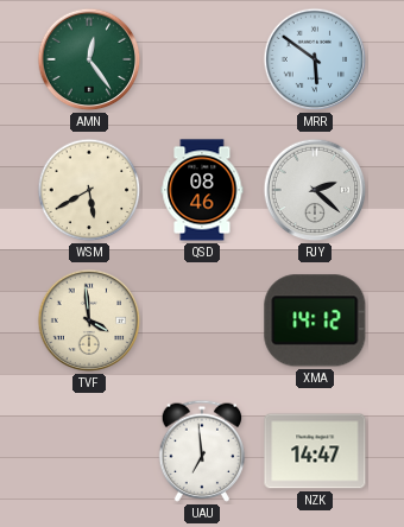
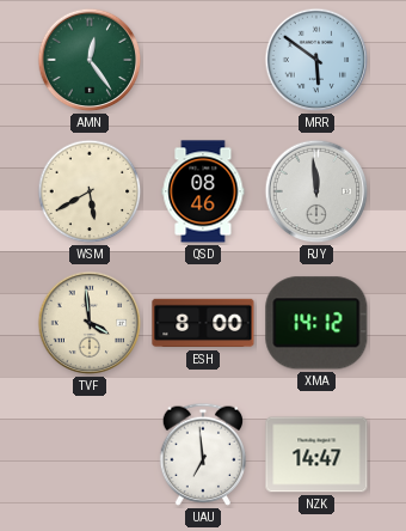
RJY: 2:22 -> 11:59
ESH: none -> 8:00
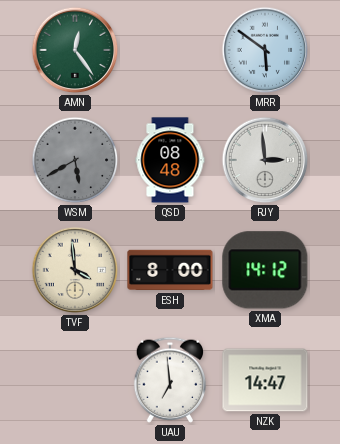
WSM dial: cream -> grey
QSD: 08:46 -> 08:48
RJY: 11:59 -> 2:59
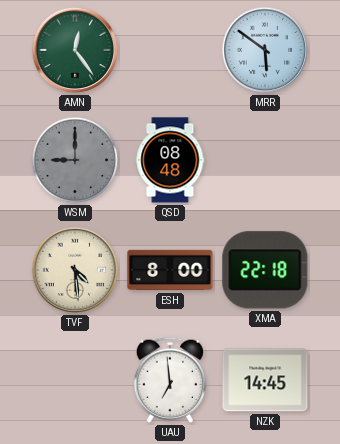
WSM: 5:40 -> 9:00
RJY: 2:59 -> none
TVF: 3:59 -> 4:29
XMA: 14:12 -> 22:18
NZK: 14:47 -> 14:45
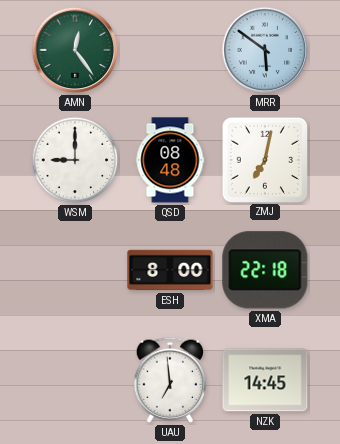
WSM dial: grey -> white
ZMJ: none -> 7:02
TVF: 4:29 -> none
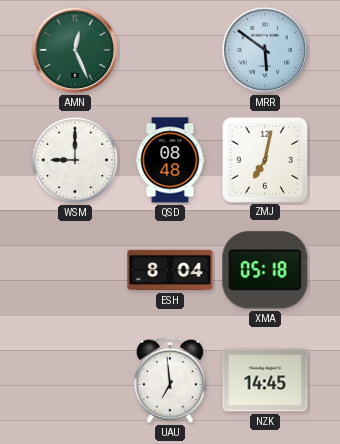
AMN: 12:24 -> 12:26
ESH: 8:00 -> 8:04
XMA: 22:18 -> 05:18
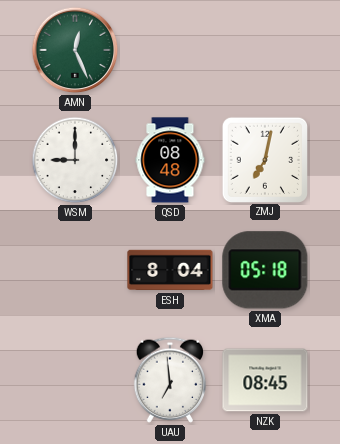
MRR: 5:51 -> none
NZK: 14:45 -> 08:45
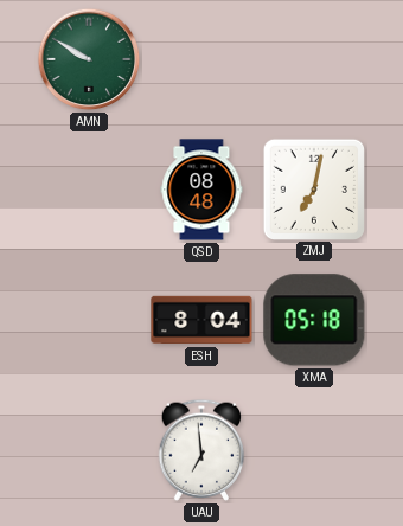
AMN: 12:26 -> 9:50
WSM: 9:00 -> none
NZK: 08:45 -> none
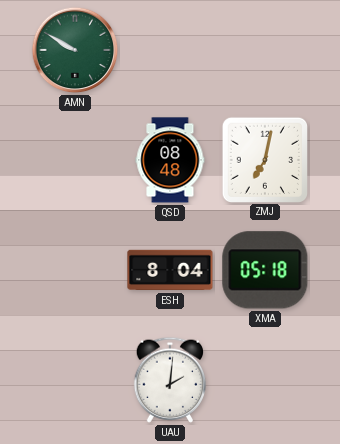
UAU: 6:59 -> 2:01
